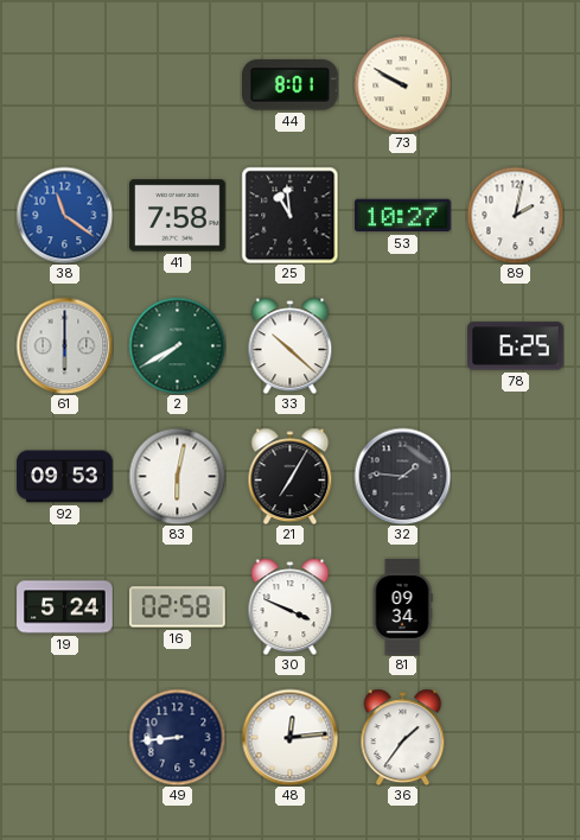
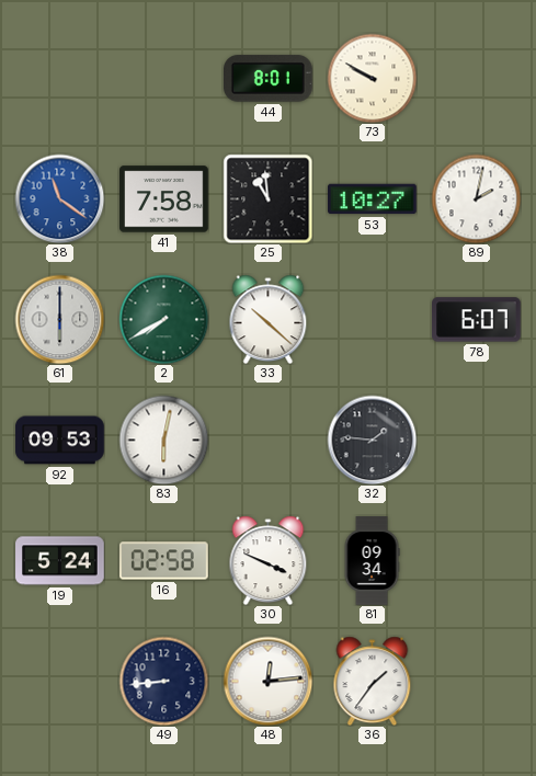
78: 6:25 -> 6:07
21: 7:05 -> none
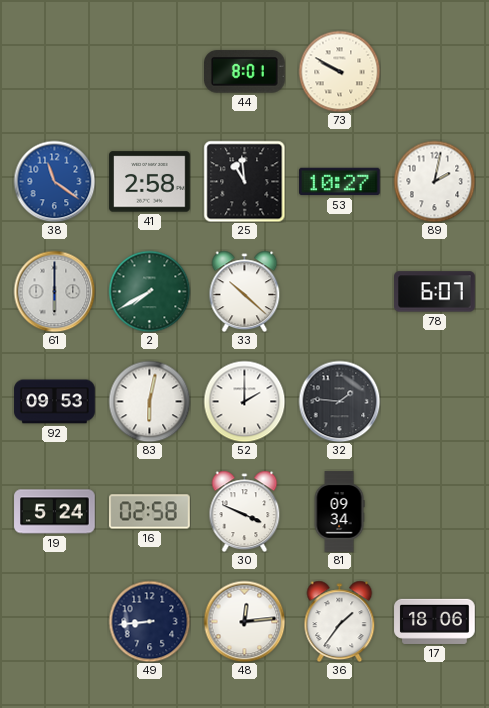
41: 7:58 -> 2:58
52: none -> 2:00
17: none -> 18:06
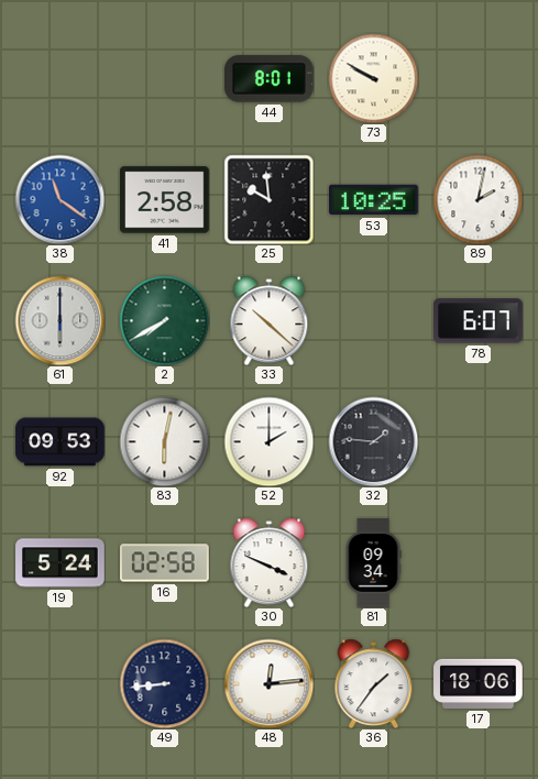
25: 10:59 -> 9:59
53: 10:27 -> 10:25
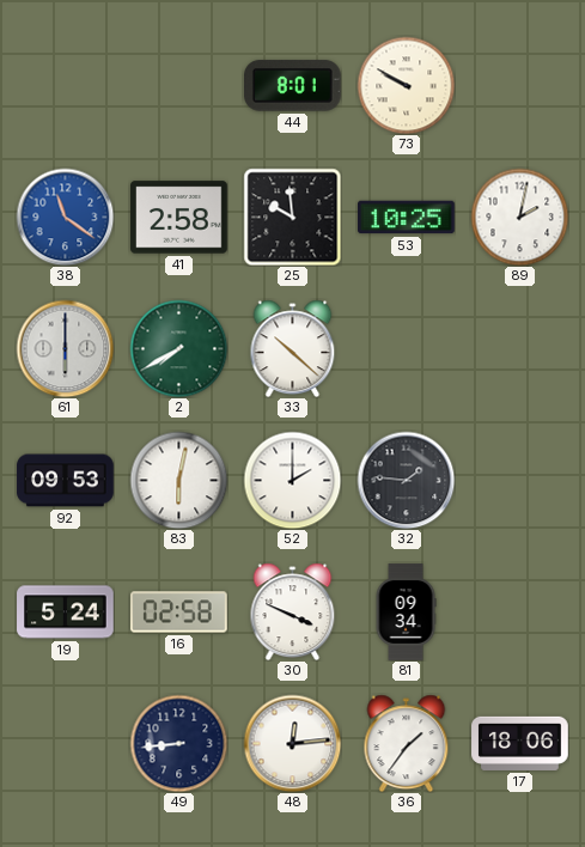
78: 6:07 -> none
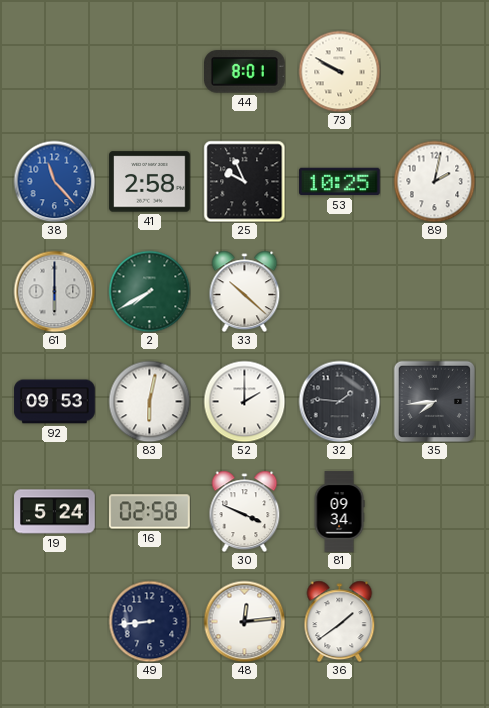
38: 11:21 -> 11:23
25: 9:59 -> 9:56
35: none -> 7:44
36: 1:36 -> 1:39
17: 18:06 -> none
